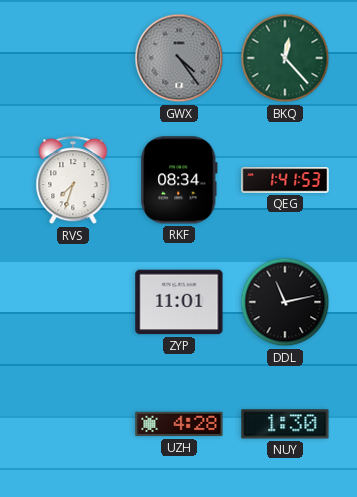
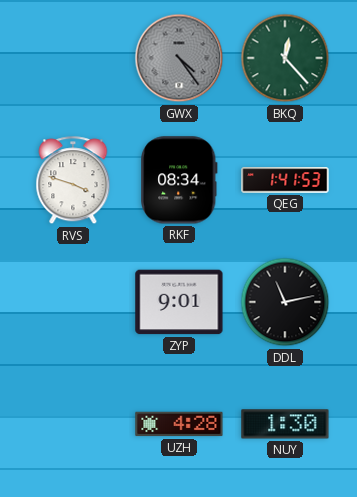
RVS: 7:33 -> 3:48
ZYP: 11:01 -> 9:01
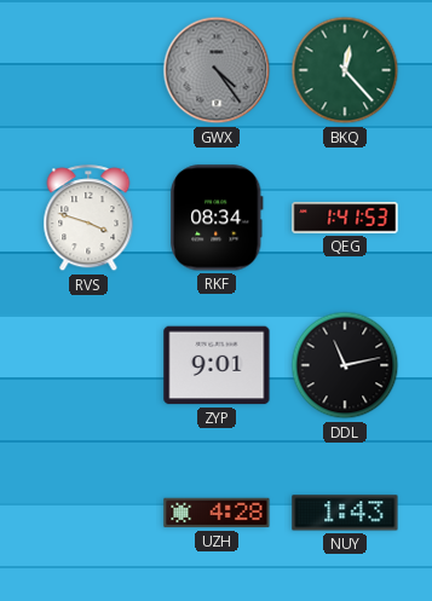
NUY: 1:30 -> 1:43
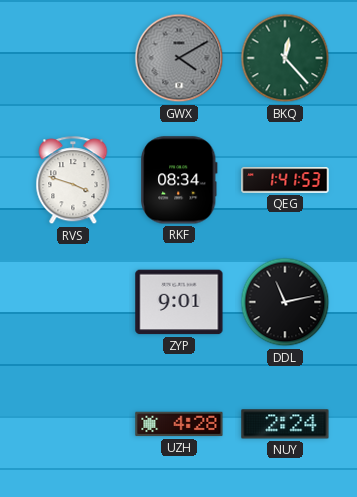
GWX: 4:24 -> 4:10
NUY: 1:43 -> 2:24
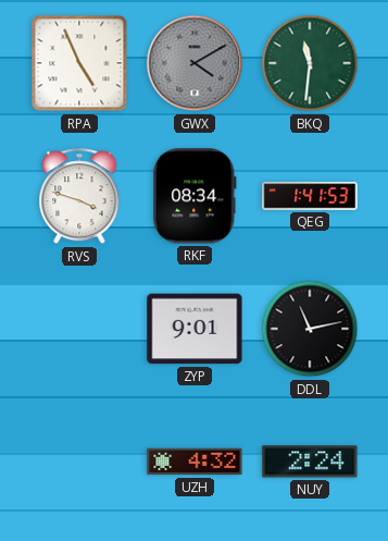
RPA: none -> 4:56
BKQ: 12:23 -> 11:31
UZH: 4:28 -> 4:32
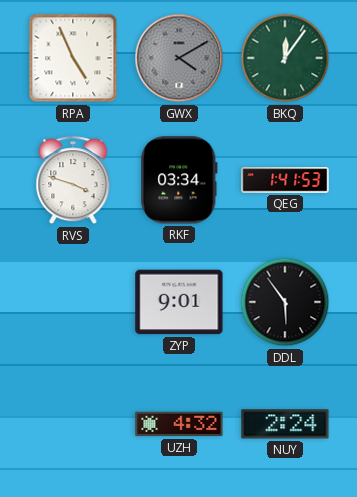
BKQ: 11:31 -> 12:06
RKF: 08:34 -> 03:34
DDL: 11:13 -> 5:54
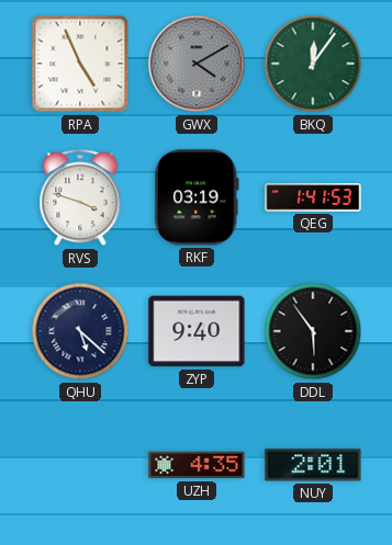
RKF: 03:34 -> 03:19
QHU: none -> 5:22
ZYP: 9:01 -> 9:40
UZH: 4:32 -> 4:35
NUY: 2:24 -> 2:01
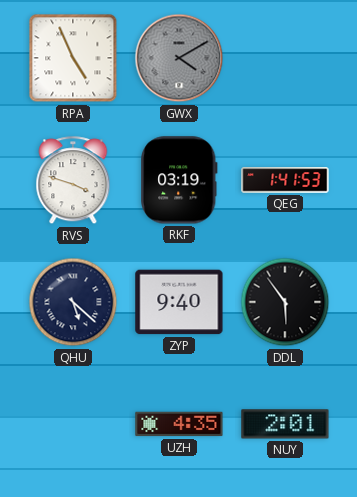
BKQ: 12:06 -> none
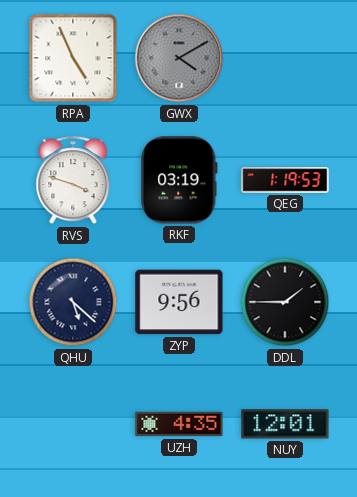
QEG: 1:41 -> 1:19
ZYP: 9:40 -> 9:56
DDL: 5:54 -> 1:45
NUY: 2:01 -> 12:01
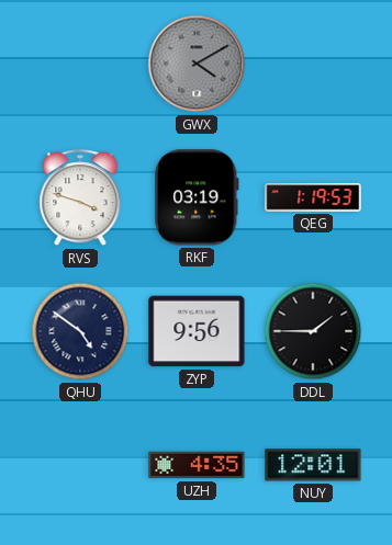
RPA: 4:56 -> none
QHU: 5:22 -> 4:51
